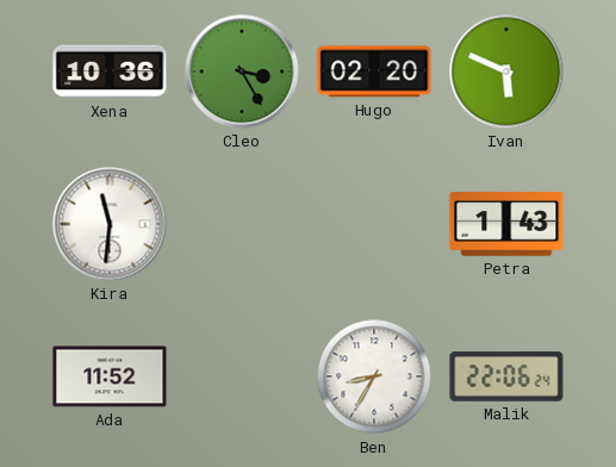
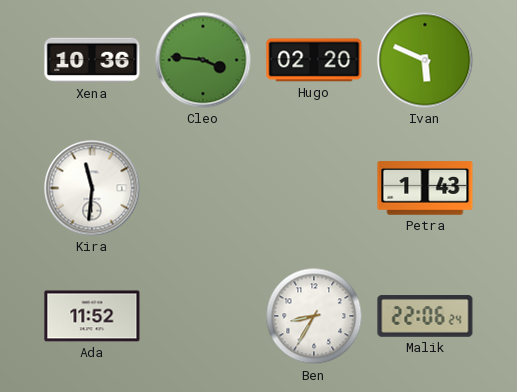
Cleo: 3:25 -> 3:46
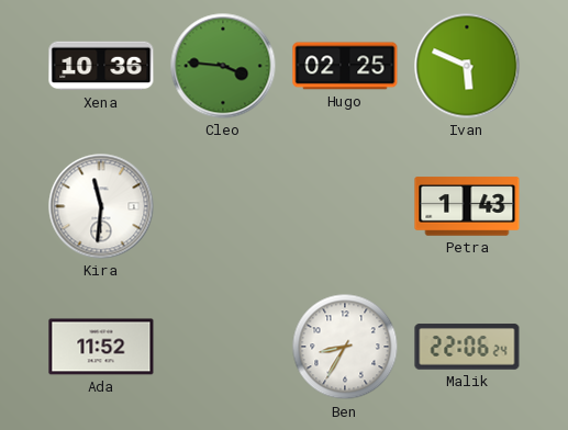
Hugo: 02:20 -> 02:25
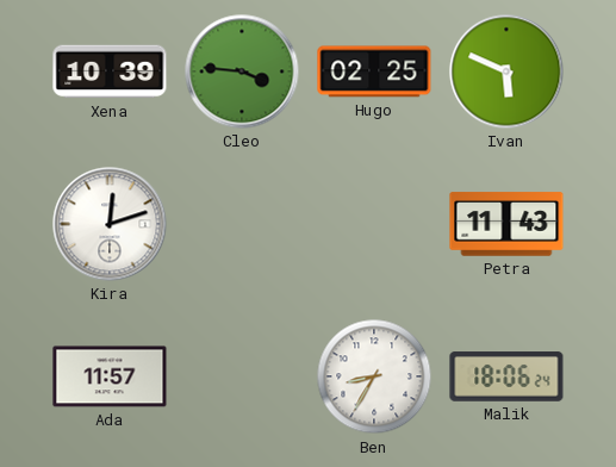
Xena: 10:36 -> 10:39
Kira: 11:31 -> 12:12
Petra: 1:43 -> 11:43
Ada: 11:52 -> 11:57
Malik: 22:06 -> 18:06
